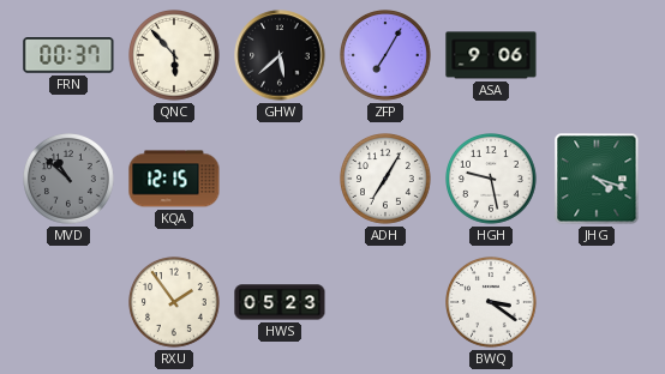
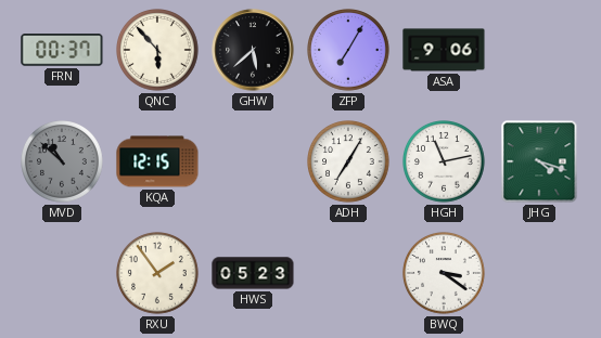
HGH: 9:28 -> 11:13
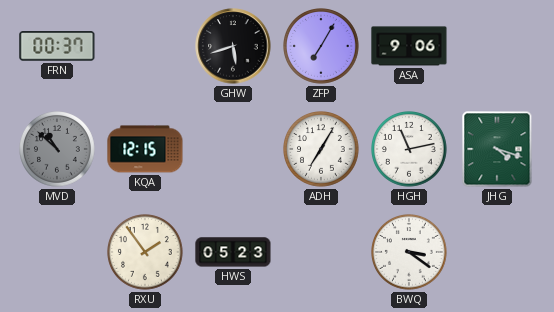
QNC: 5:53 -> none
GHW: 5:38 -> 5:42
